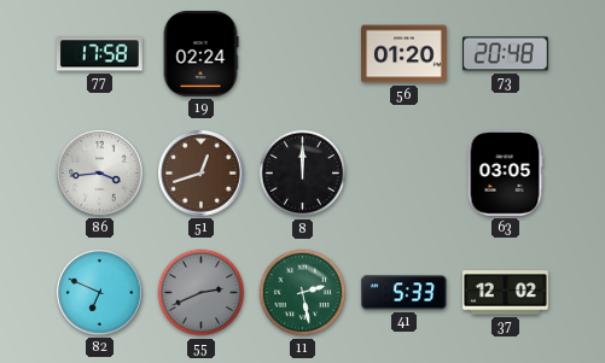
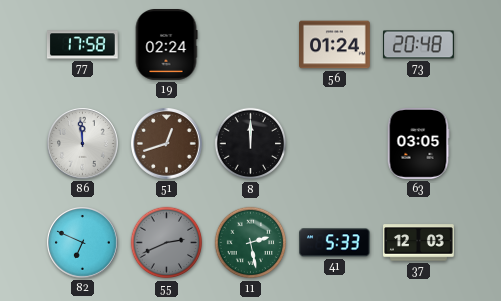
56: 01:20 -> 01:24
86: 3:44 -> 11:59
37: 12:02 -> 12:03
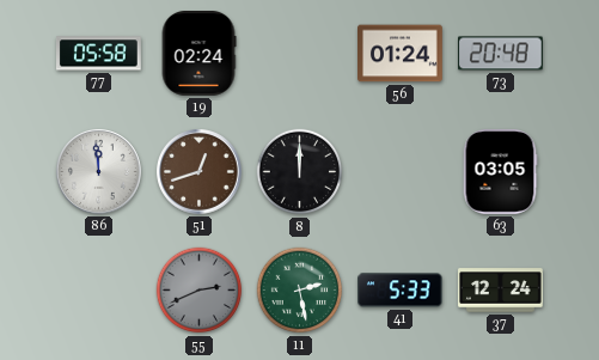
77: 17:58 -> 05:58
82: 6:49 -> none
37: 12:03 -> 12:24
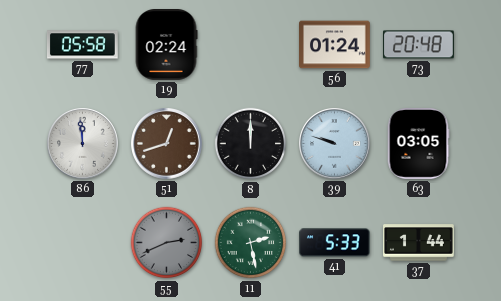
39: none -> 9:48
37: 12:24 -> 1:44
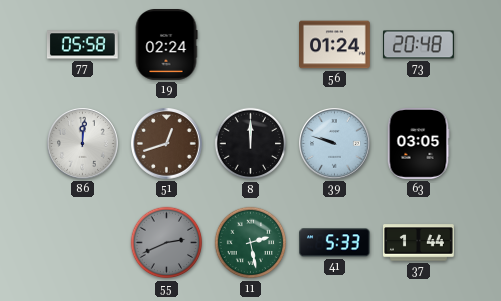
86: 11:59 -> 12:01
